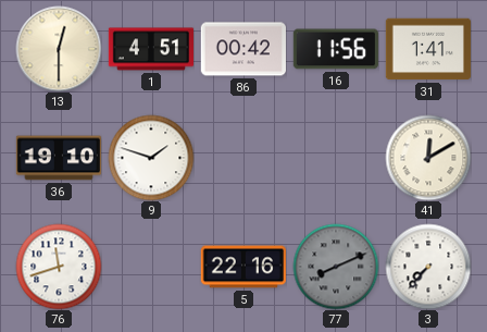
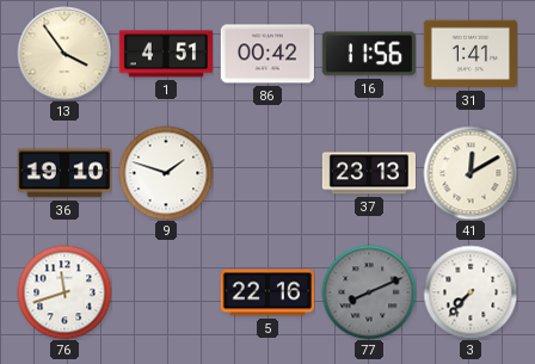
13: 12:30 -> 3:54
37: none -> 23:13
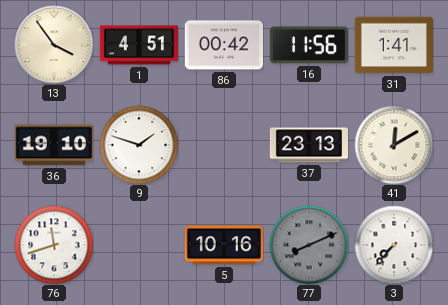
5: 22:16 -> 10:16
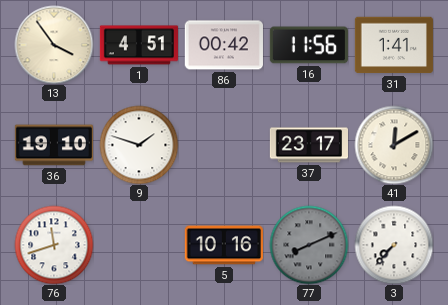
37: 23:13 -> 23:17
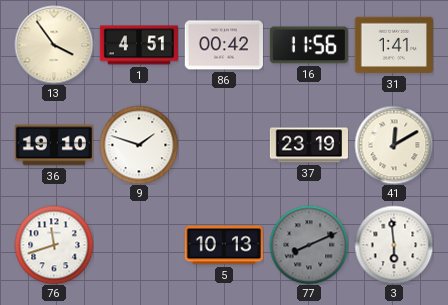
37: 23:17 -> 23:19
5: 10:16 -> 10:13
3: 7:37 -> 5:59
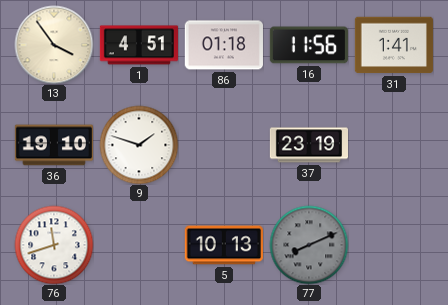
86: 00:42 -> 01:18
41: 12:10 -> none
3: 5:59 -> none
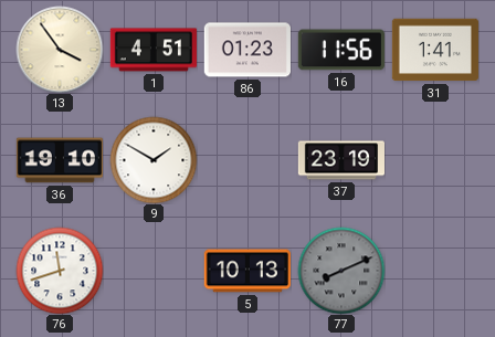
86: 01:18 -> 01:23
9: 1:48 -> 1:50
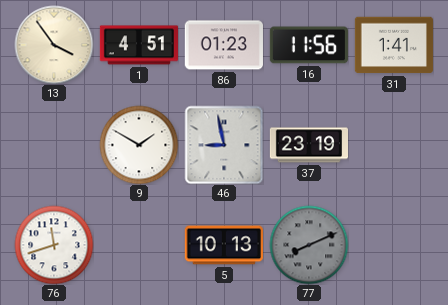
36: 19:10 -> none
46: none -> 8:58
